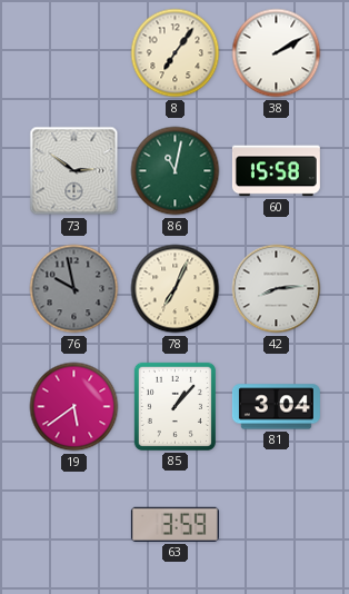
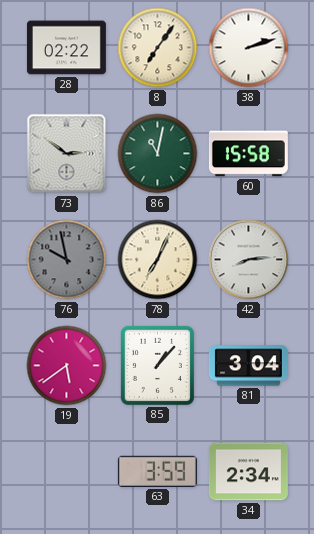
28: none -> 02:22
38: 2:10 -> 2:12
34: none -> 2:34
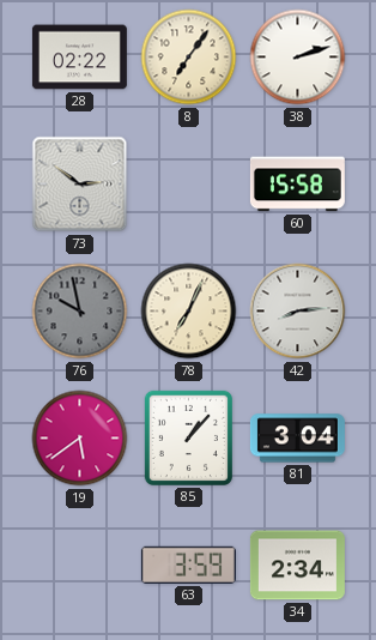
86: 11:02 -> none
